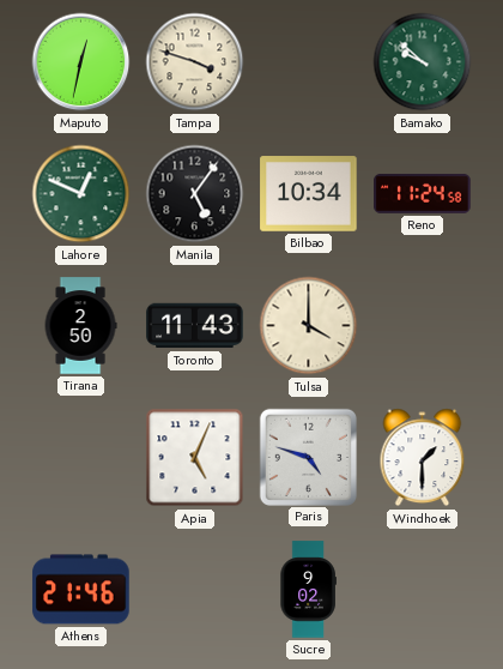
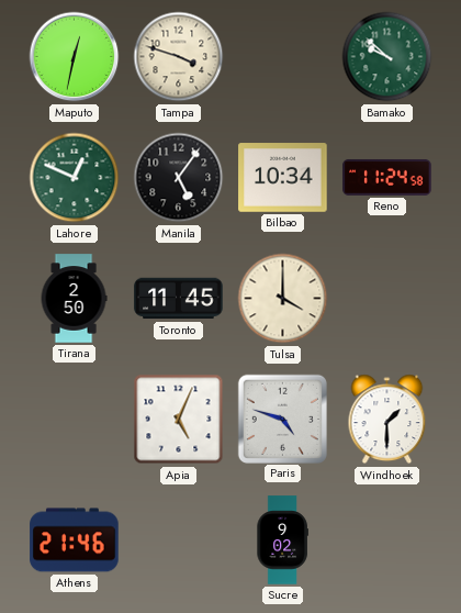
Toronto: 11:43 -> 11:45
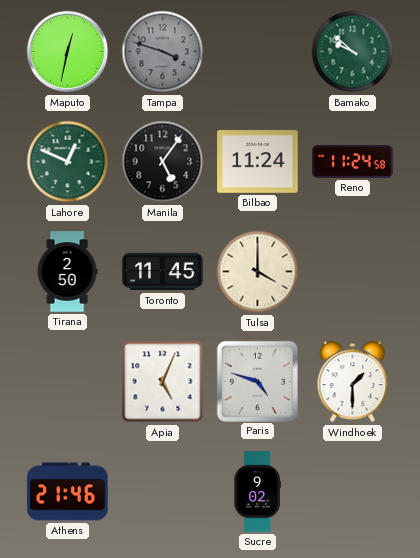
Tampa dial: cream -> grey
Bilbao: 10:34 -> 11:24
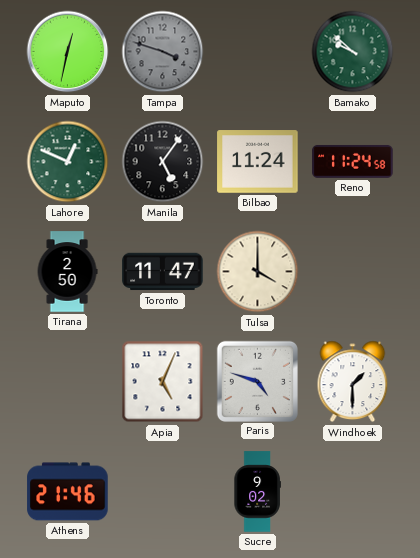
Toronto: 11:45 -> 11:47
